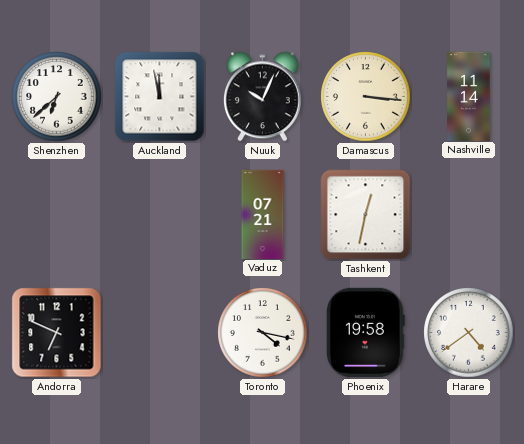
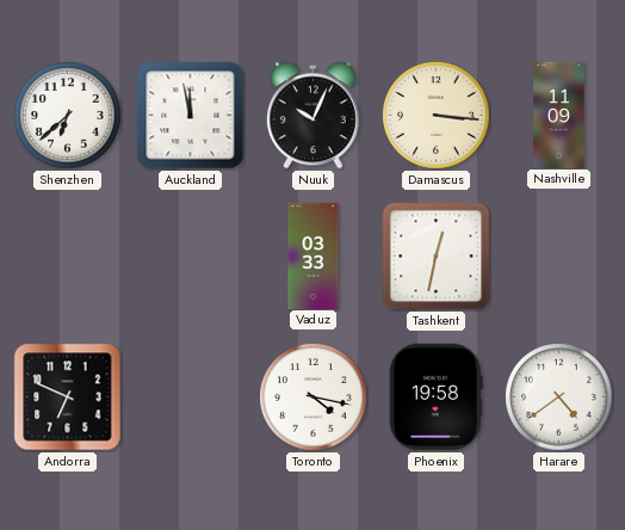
Nashville: 11:14 -> 11:09
Vaduz: 07:21 -> 03:33
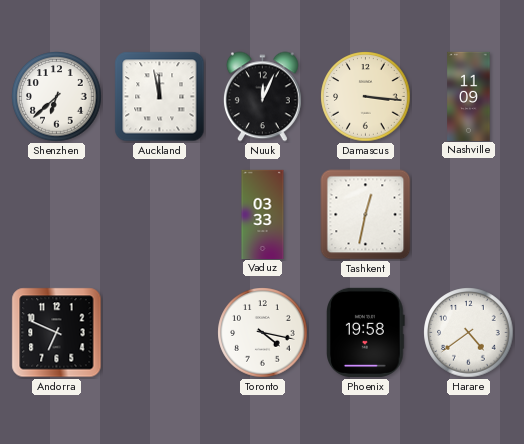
Nuuk: 10:04 -> 12:04
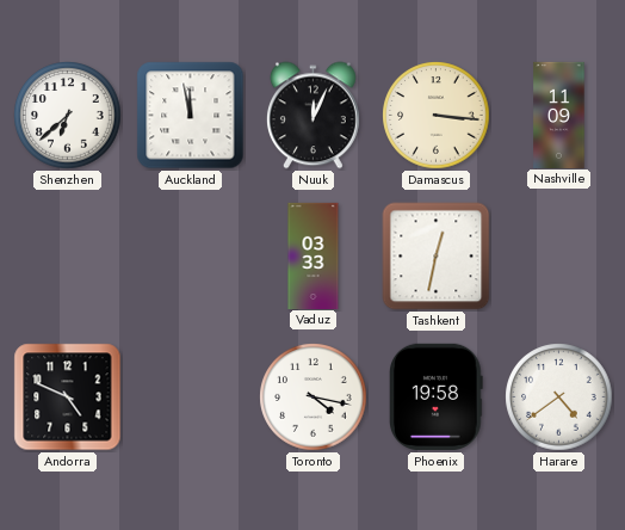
Andorra: 6:49 -> 4:49
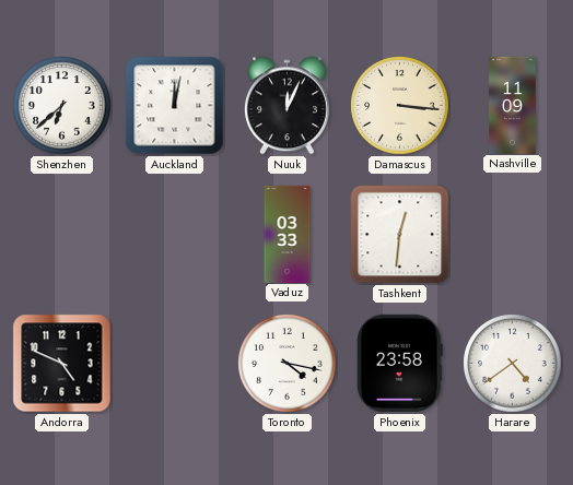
Auckland: 11:58 -> 12:02
Tashkent: 12:32 -> 12:31
Phoenix: 19:58 -> 23:58
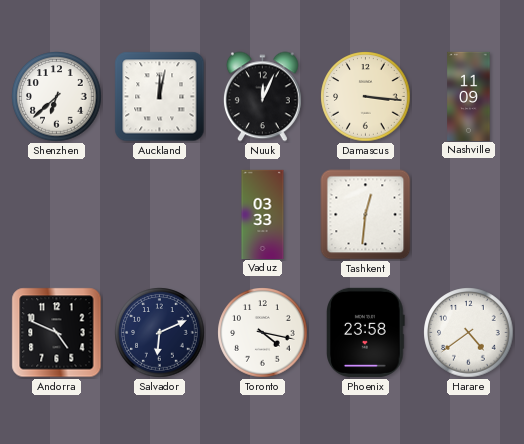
Salvador: none -> 6:11
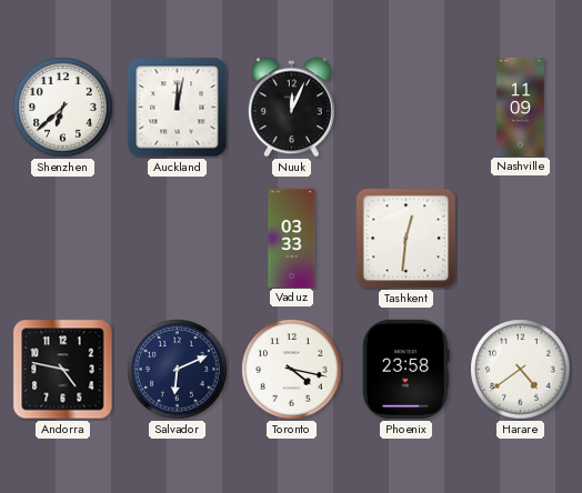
Damascus: 3:16 -> none
Andorra: 4:49 -> 4:47
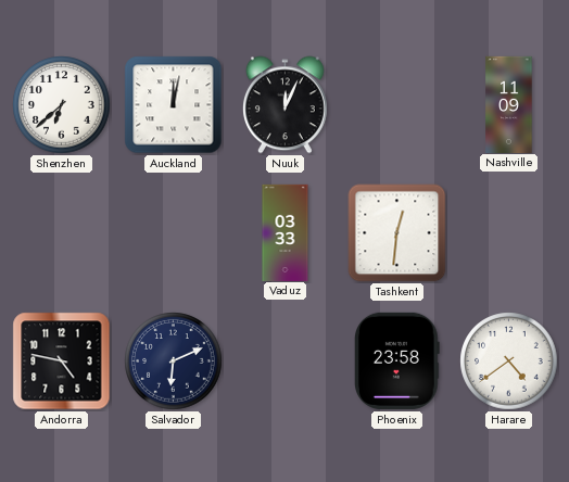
Toronto: 4:17 -> none
